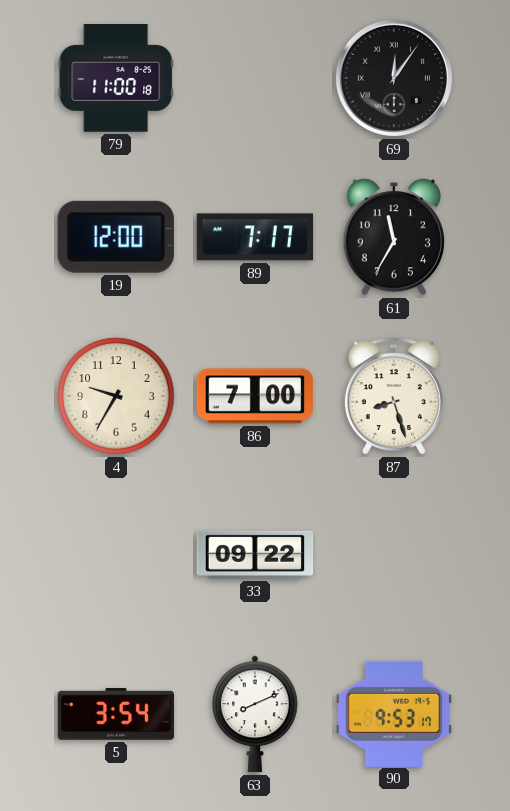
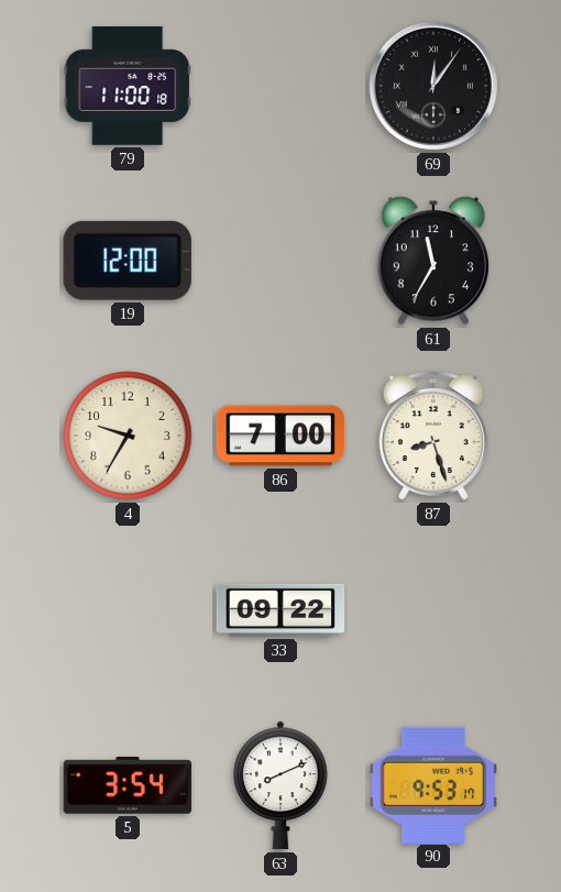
89: 7:17 -> none
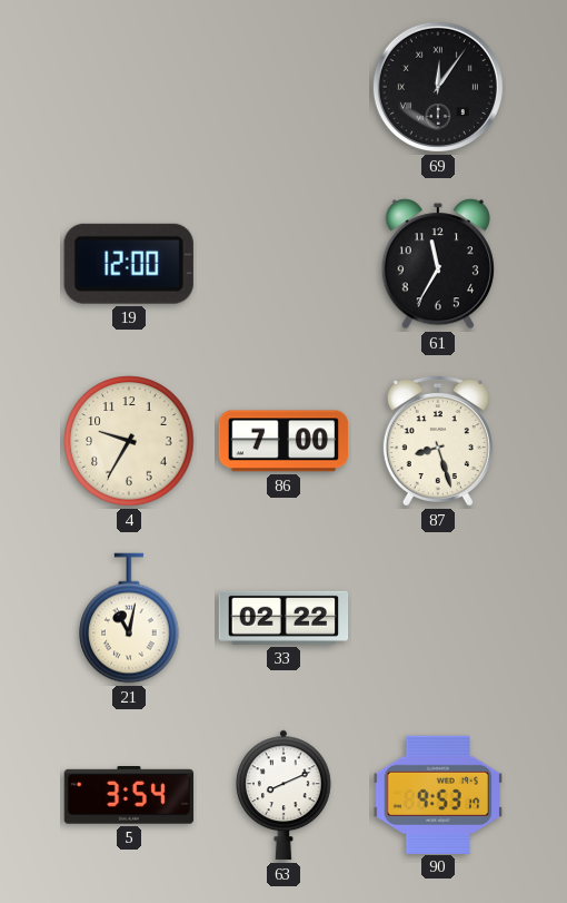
79: 11:00 -> none
21: none -> 11:02
33: 09:22 -> 02:22
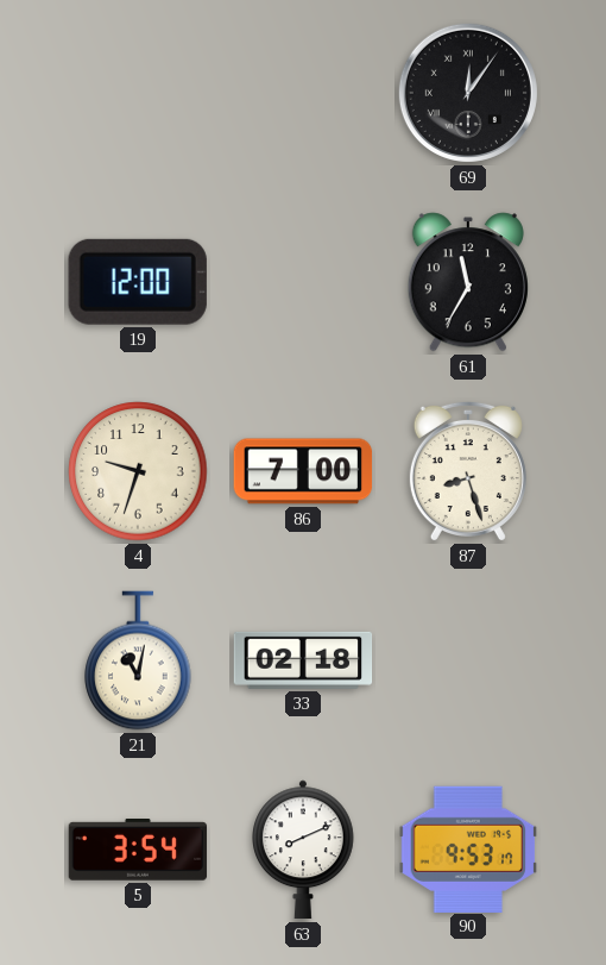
4: 9:35 -> 9:33
33: 02:22 -> 02:18
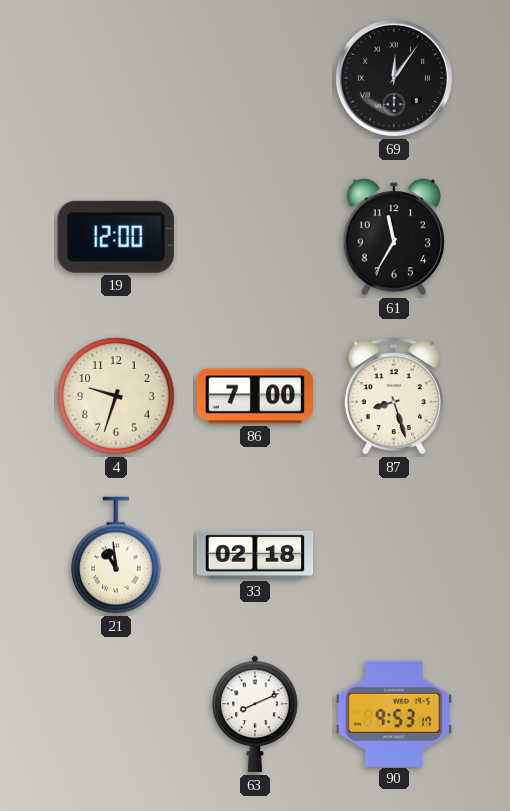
21: 11:02 -> 10:59
5: 3:54 -> none
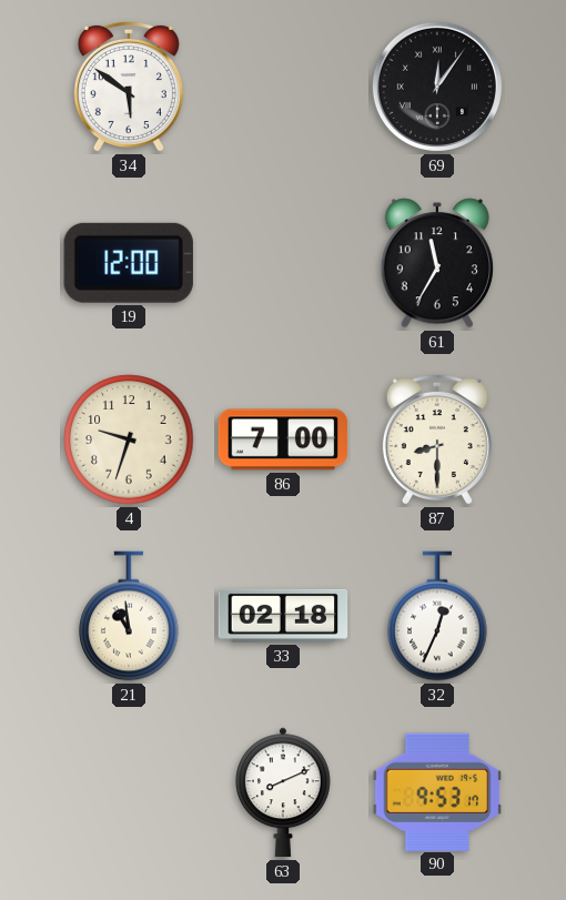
34: none -> 5:51
87: 8:27 -> 8:30
32: none -> 12:34
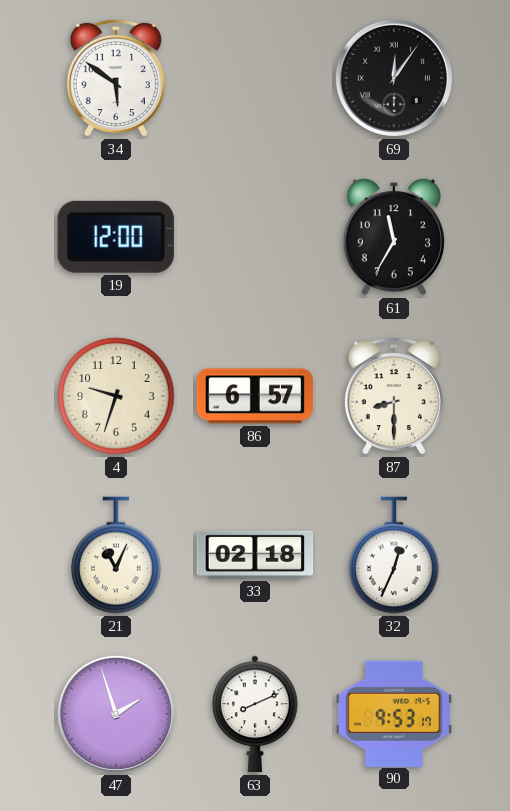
86: 7:00 -> 6:57
21: 10:59 -> 11:04
47: none -> 1:57
